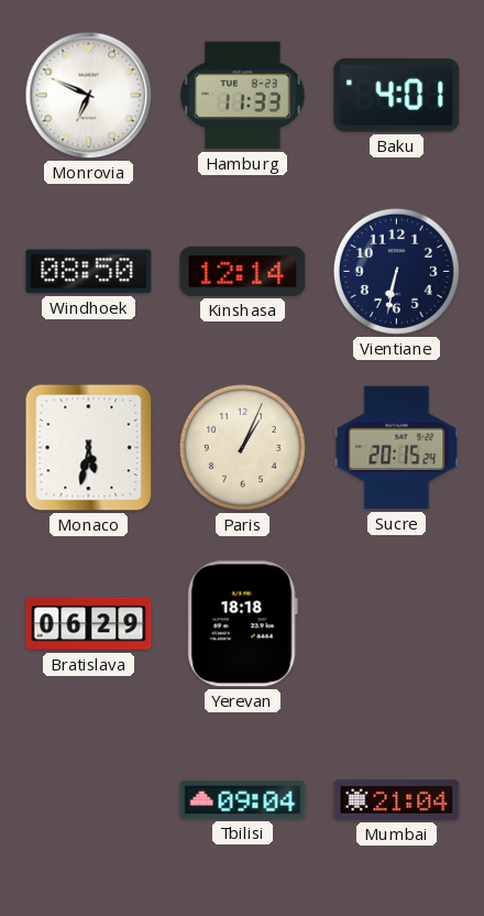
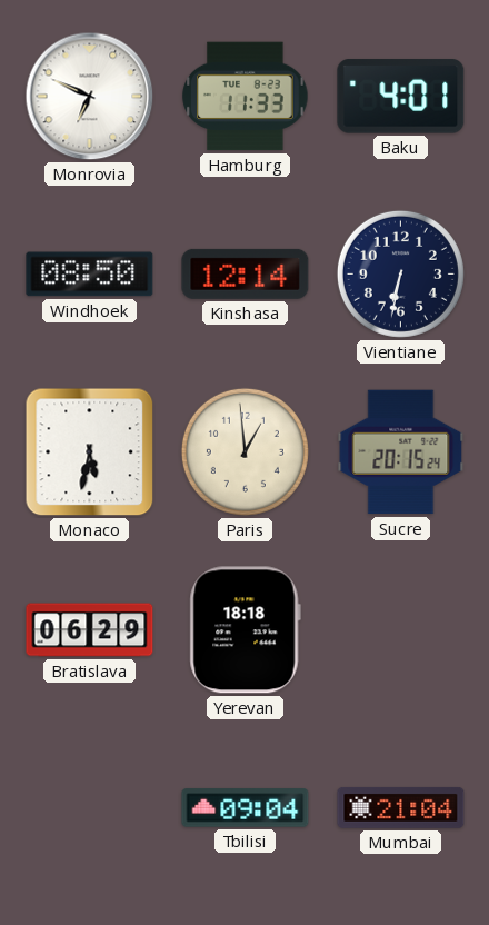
Paris: 1:04 -> 12:59
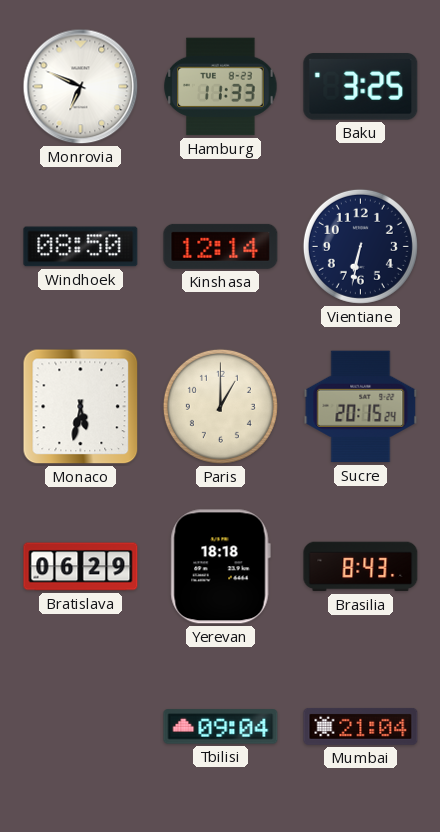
Baku: 4:01 -> 3:25
Paris: 12:59 -> 1:00
Brasilia: none -> 8:43
